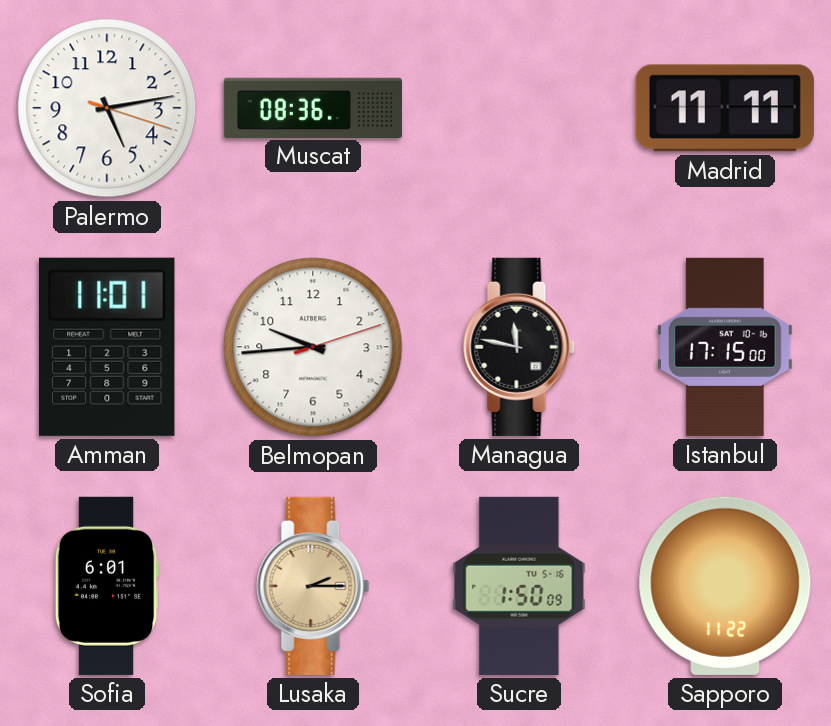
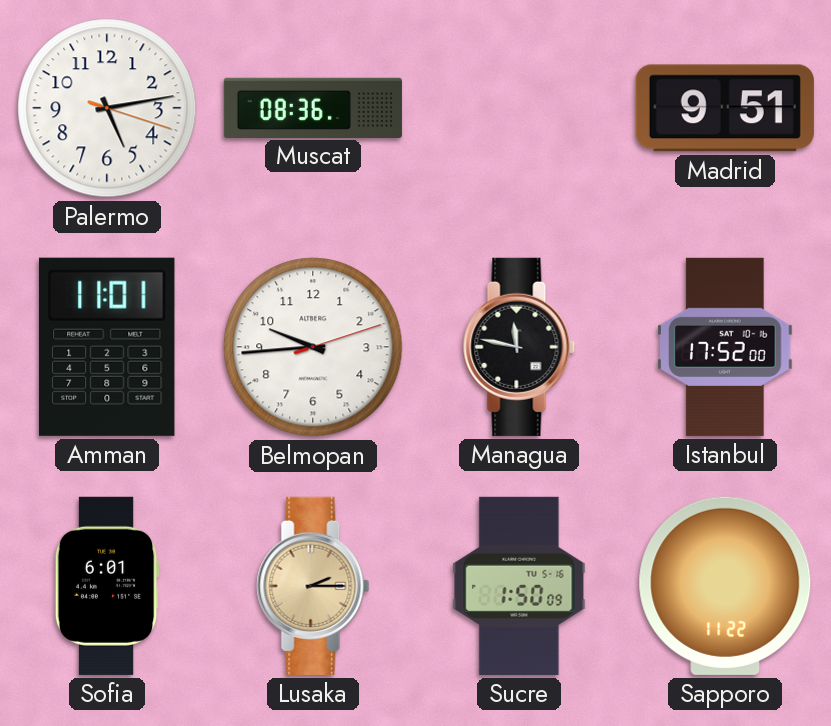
Madrid: 11:11 -> 9:51
Istanbul: 17:15 -> 17:52
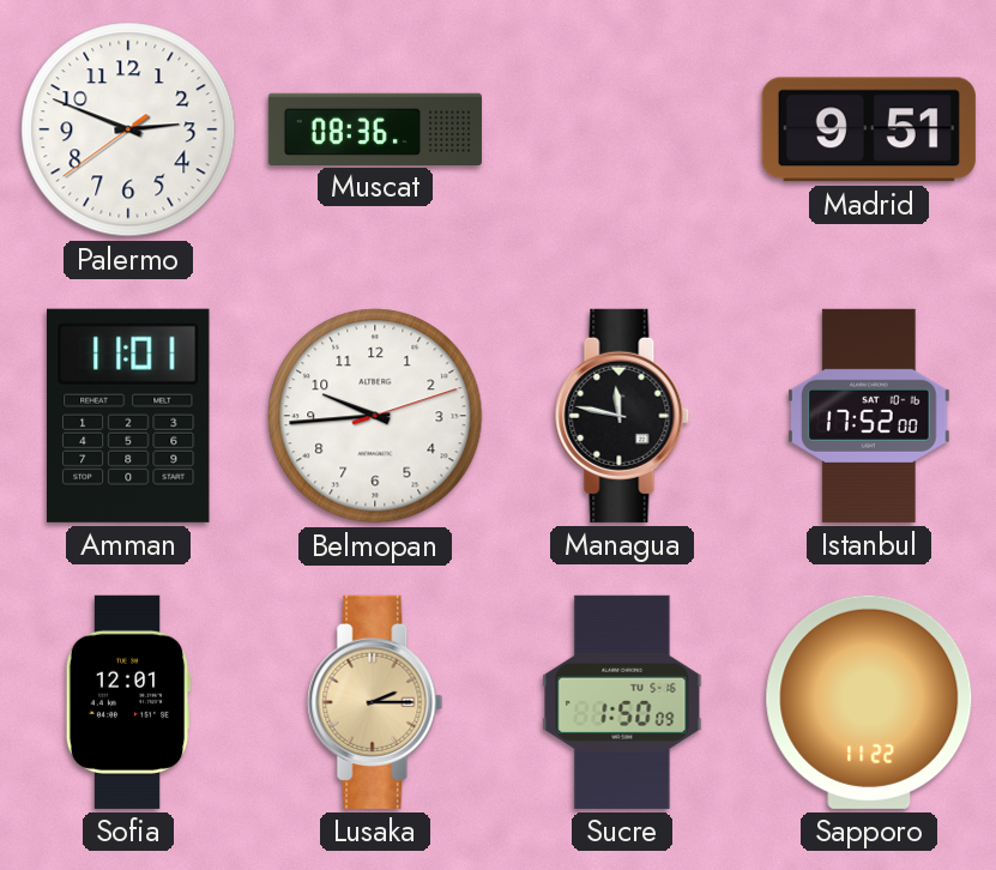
Palermo: 5:13 -> 2:48
Sofia: 6:01 -> 12:01
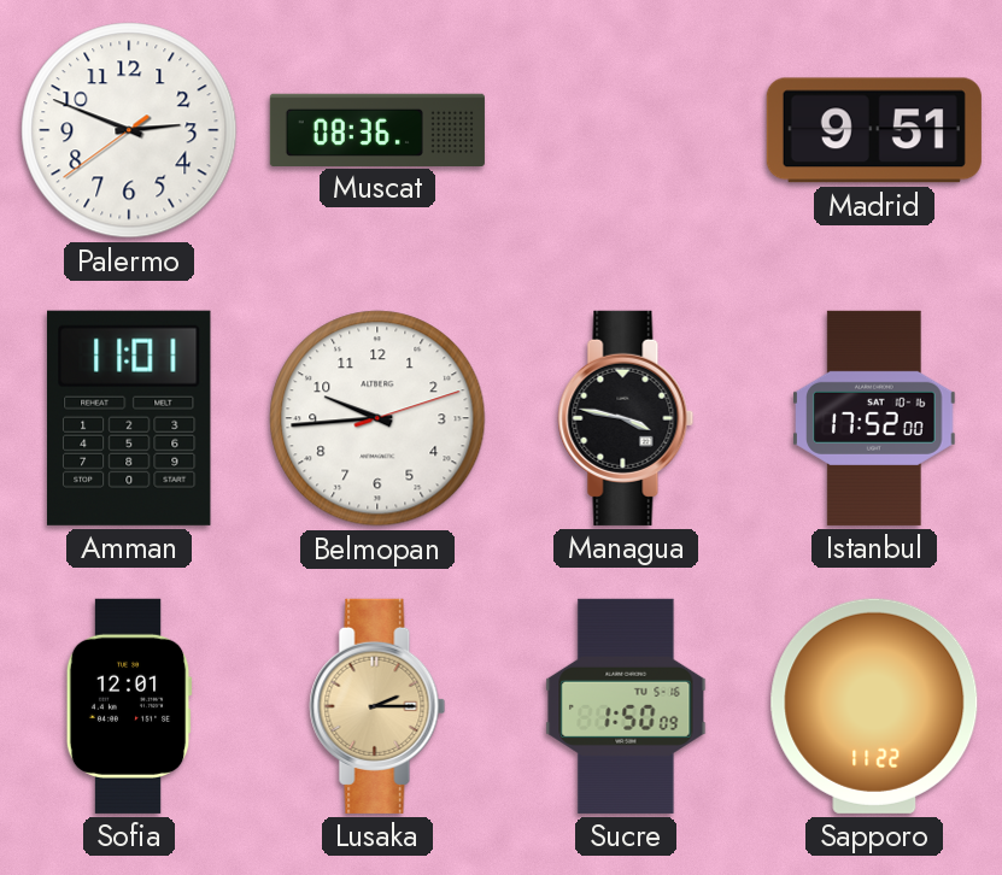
Managua: 11:47 -> 3:47
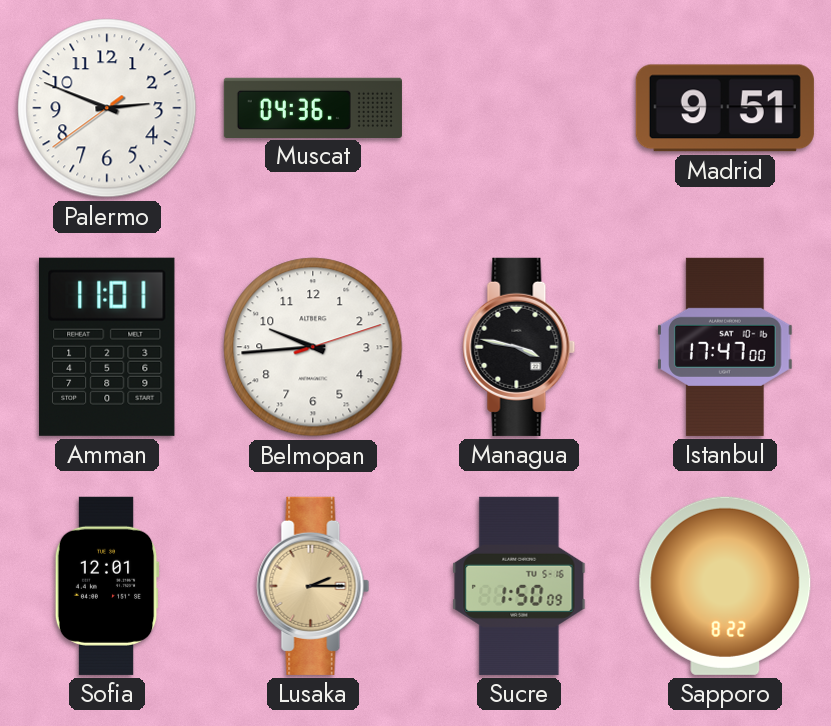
Muscat: 08:36 -> 04:36
Istanbul: 17:52 -> 17:47
Sapporo: 11:22 -> 8:22
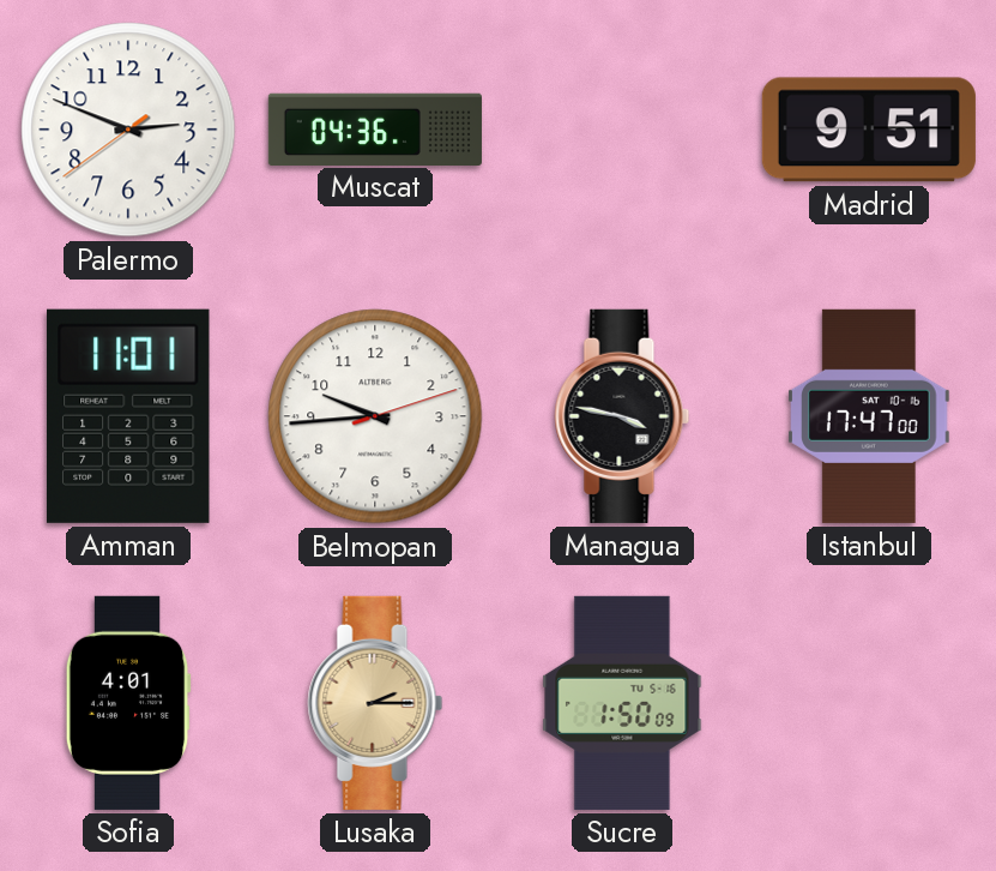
Sofia: 12:01 -> 4:01
Sapporo: 8:22 -> none
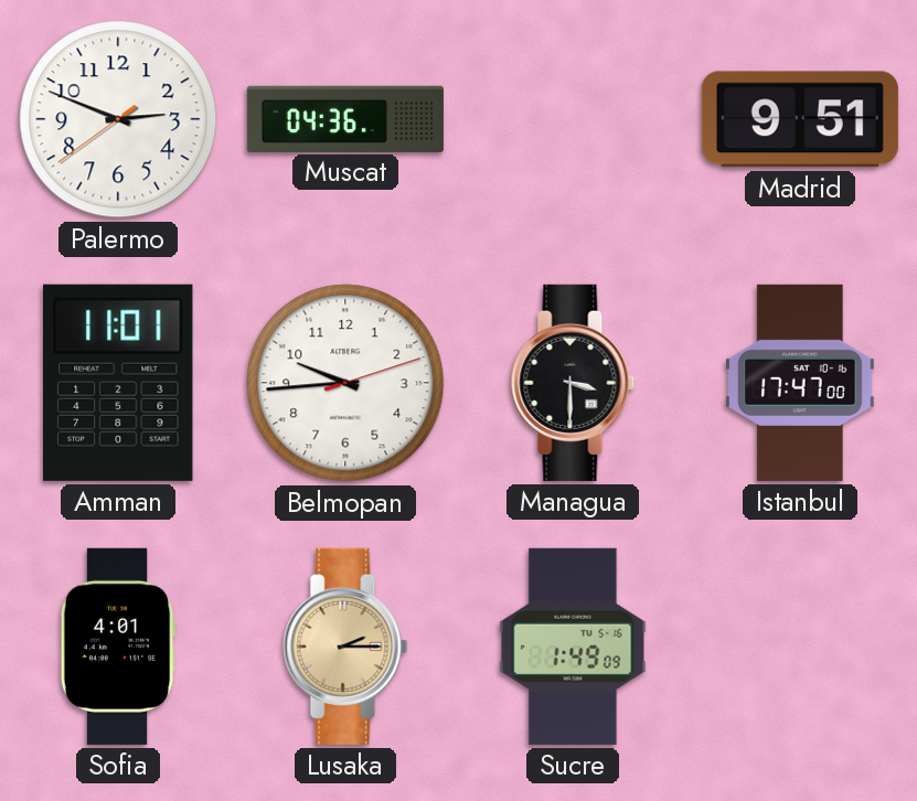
Managua: 3:47 -> 3:30
Sucre: 1:50 -> 1:49
